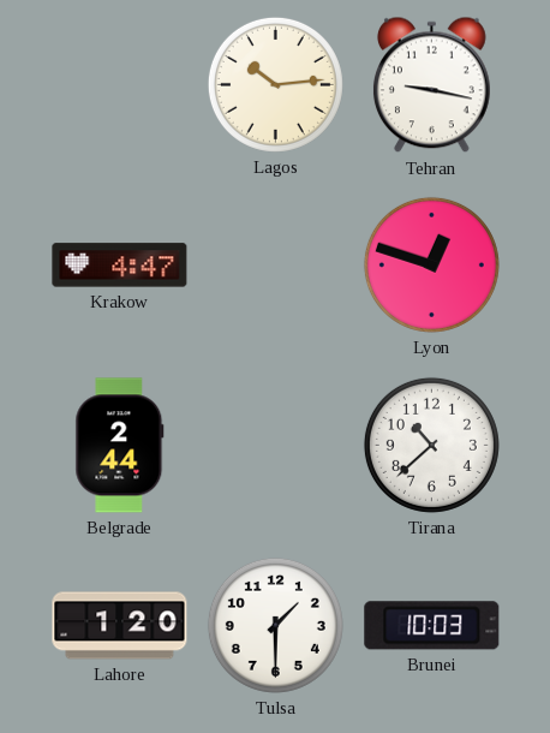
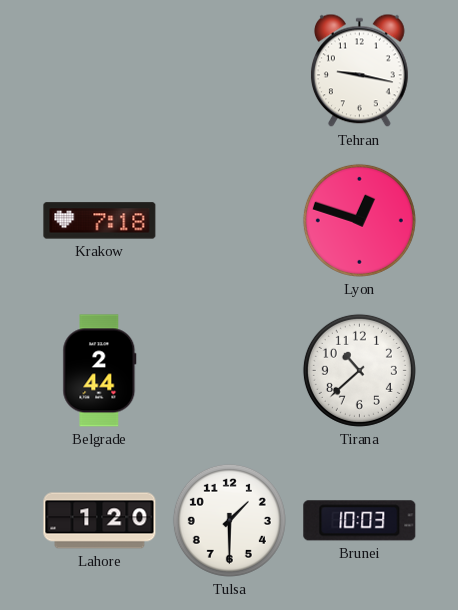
Lagos: 10:14 -> none
Krakow: 4:47 -> 7:18
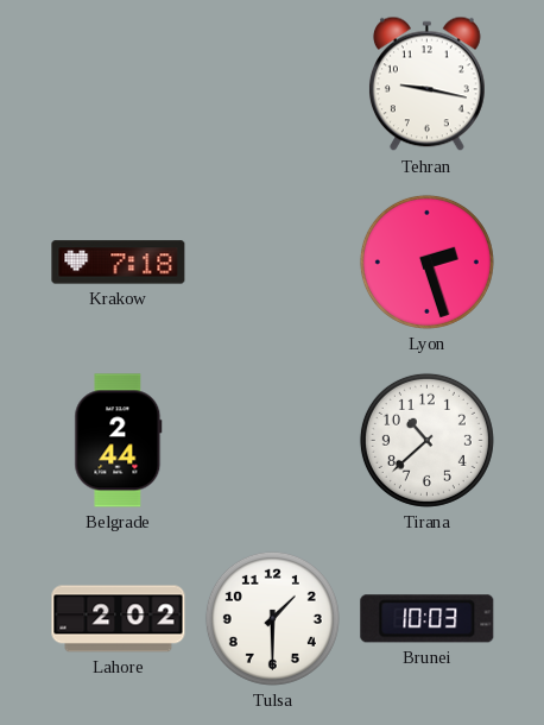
Lyon: 12:48 -> 2:27
Lahore: 1:20 -> 2:02
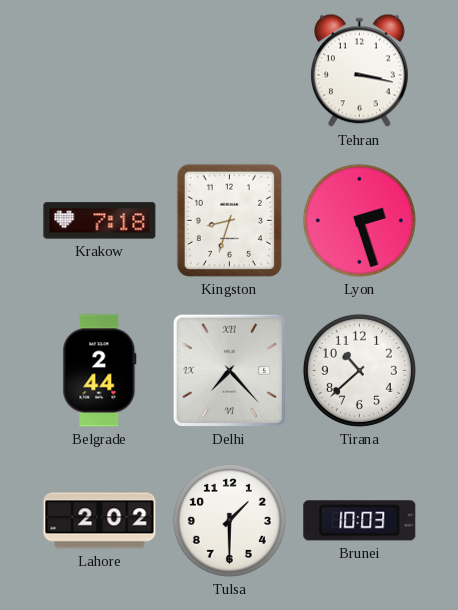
Tehran: 9:17 -> 3:17
Kingston: none -> 8:33
Delhi: none -> 7:23
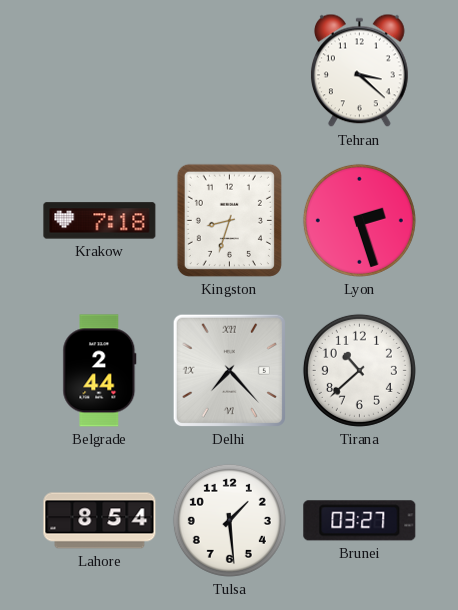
Tehran: 3:17 -> 3:22
Lahore: 2:02 -> 8:54
Tulsa: 1:30 -> 1:29
Brunei: 10:03 -> 03:27
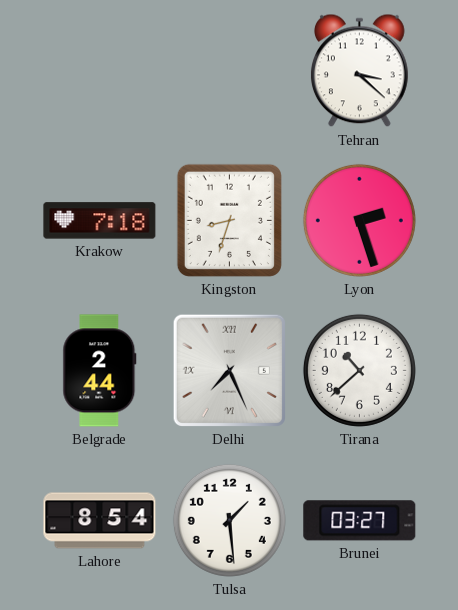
Delhi: 7:23 -> 7:26
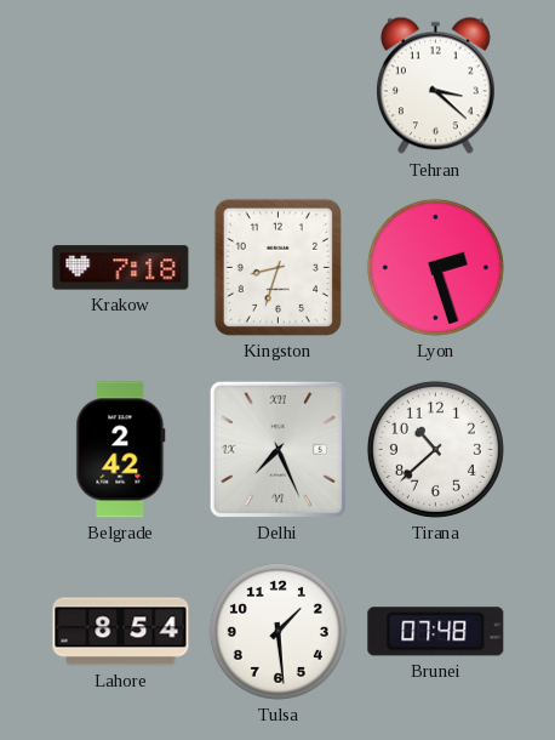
Belgrade: 2:44 -> 2:42
Brunei: 03:27 -> 07:48
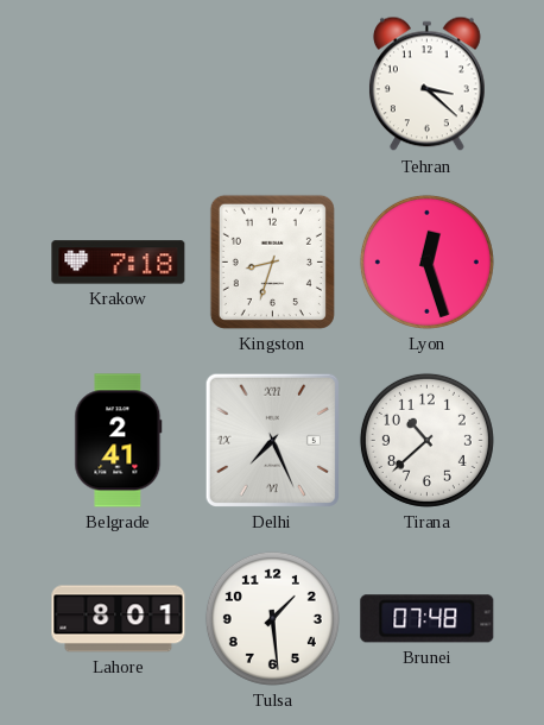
Lyon: 2:27 -> 12:27
Belgrade: 2:42 -> 2:41
Lahore: 8:54 -> 8:01
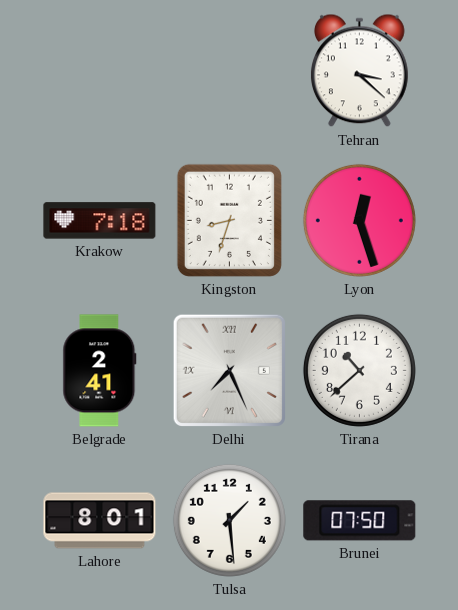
Brunei: 07:48 -> 07:50
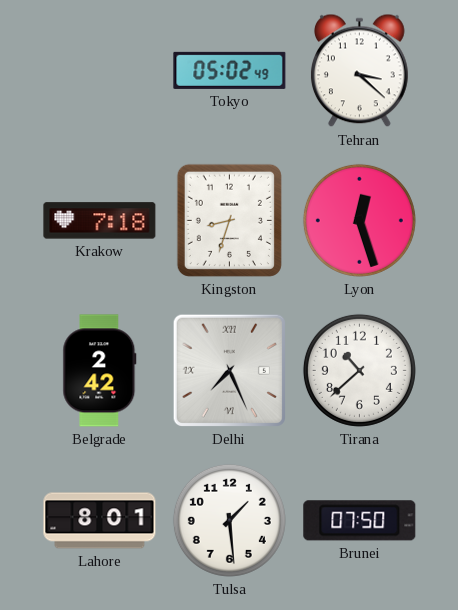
Tokyo: none -> 05:02
Belgrade: 2:41 -> 2:42
